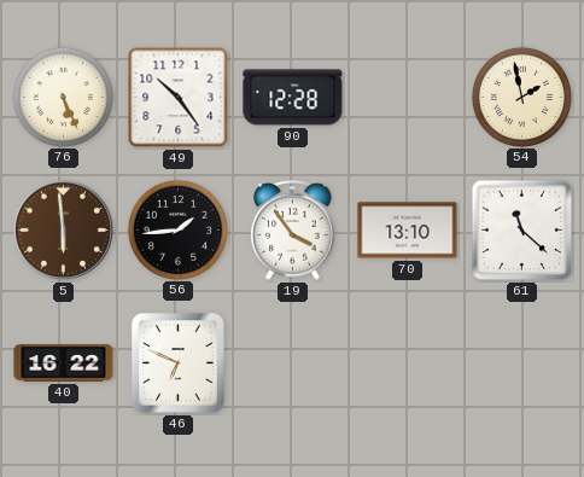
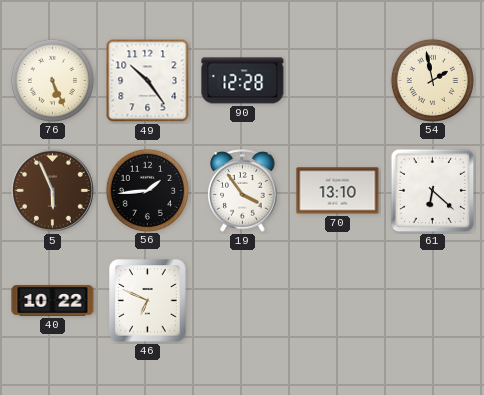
5: 5:59 -> 5:56
61: 11:22 -> 6:22
40: 16:22 -> 10:22
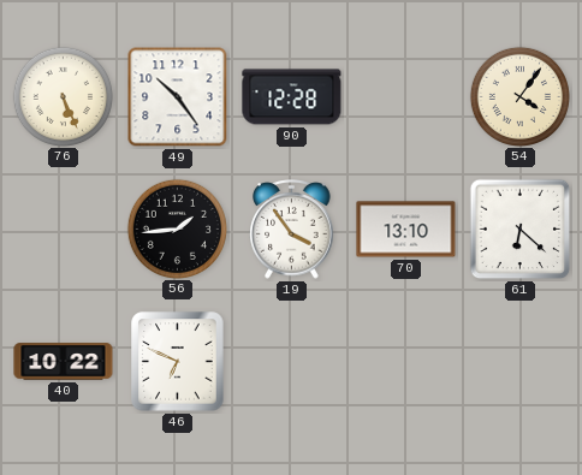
54: 1:58 -> 4:06
5: 5:56 -> none
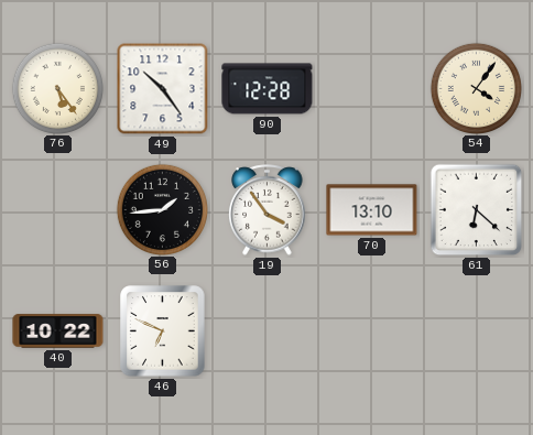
76: 5:26 -> 5:24
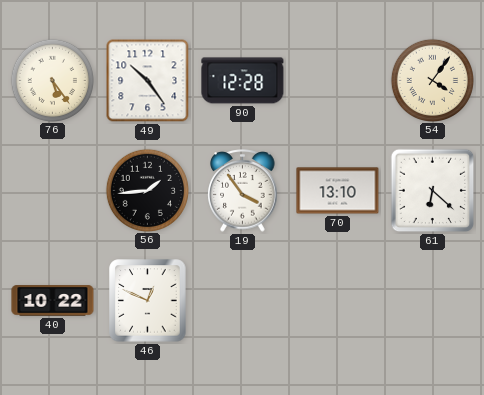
46: 6:49 -> 12:49
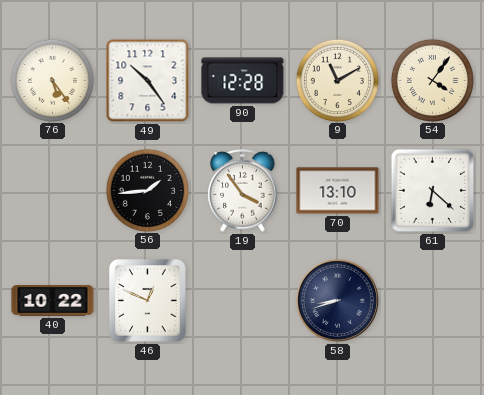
9: none -> 11:10
58: none -> 8:42
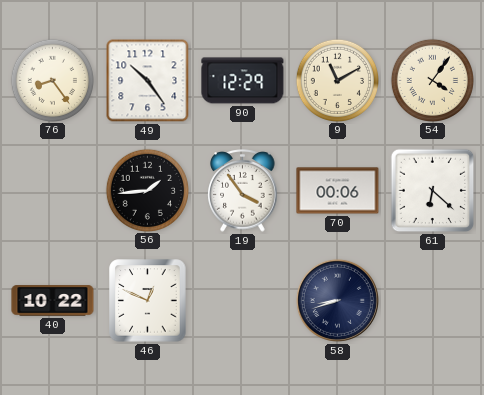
76: 5:24 -> 8:24
90: 12:28 -> 12:29
70: 13:10 -> 00:06
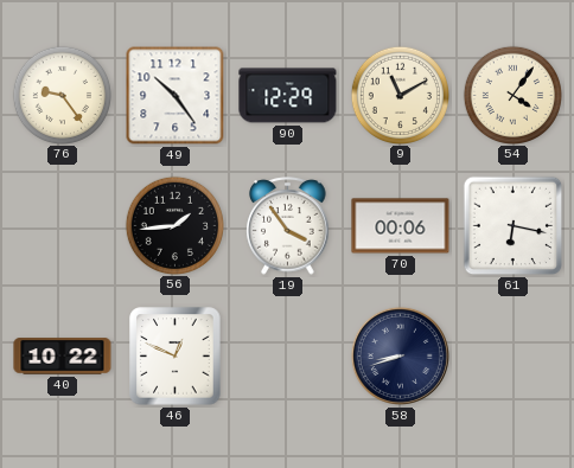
76: 8:24 -> 9:24
61: 6:22 -> 6:17
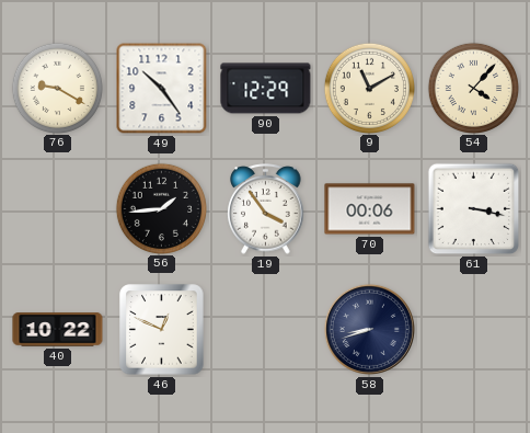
76: 9:24 -> 9:20
54: 4:06 -> 4:07
61: 6:17 -> 3:17
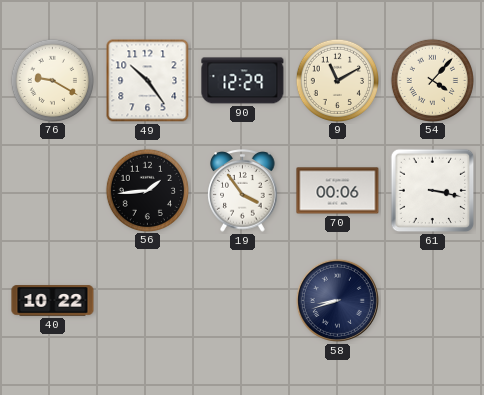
46: 12:49 -> none
